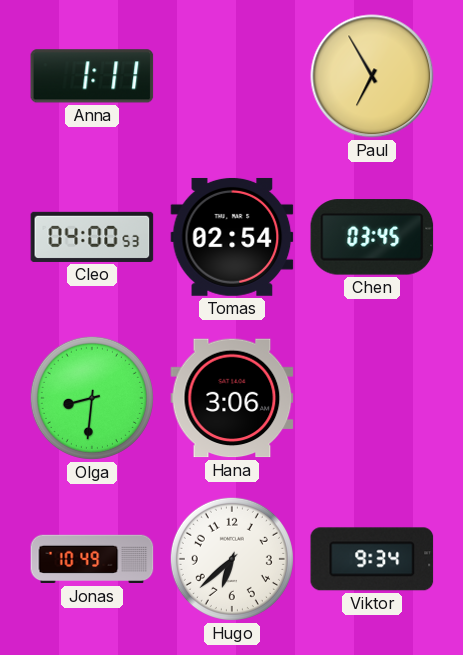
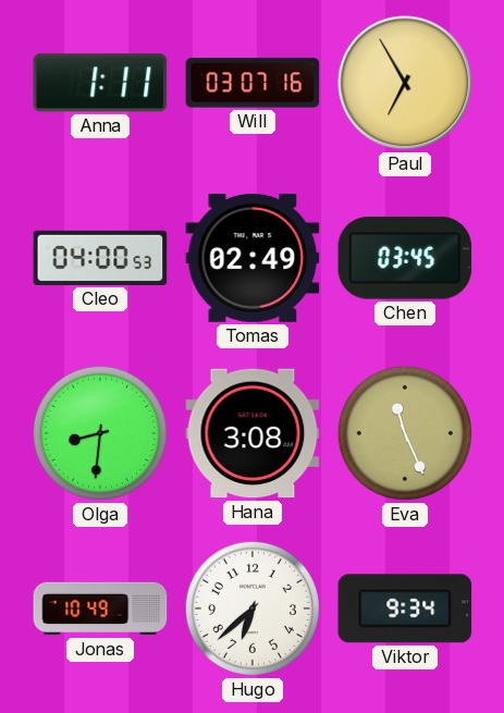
Will: none -> 03:07
Tomas: 02:54 -> 02:49
Hana: 3:06 -> 3:08
Eva: none -> 11:26
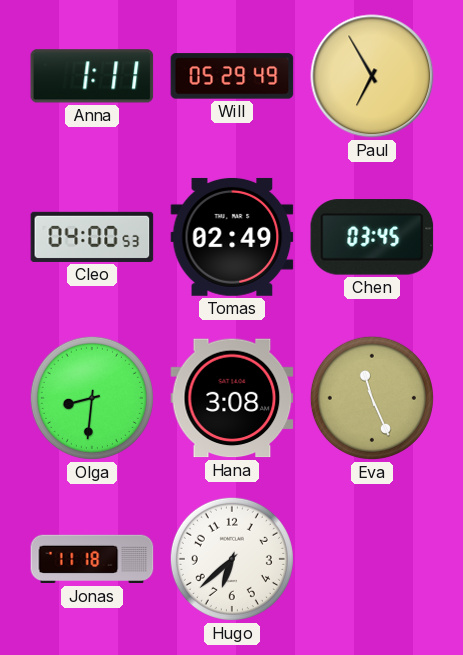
Will: 03:07 -> 05:29
Jonas: 10:49 -> 11:18
Viktor: 9:34 -> none
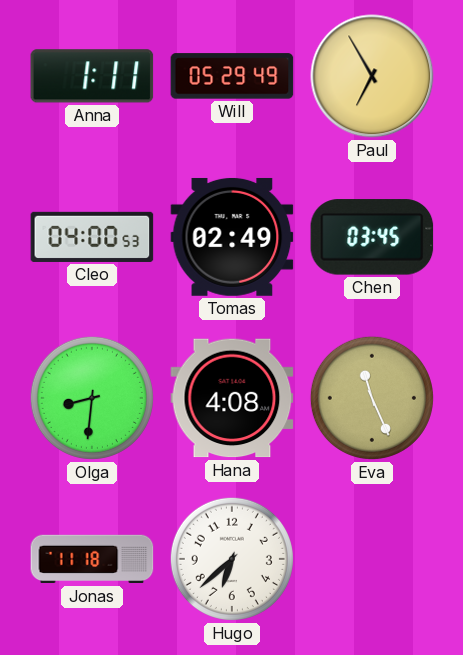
Hana: 3:08 -> 4:08
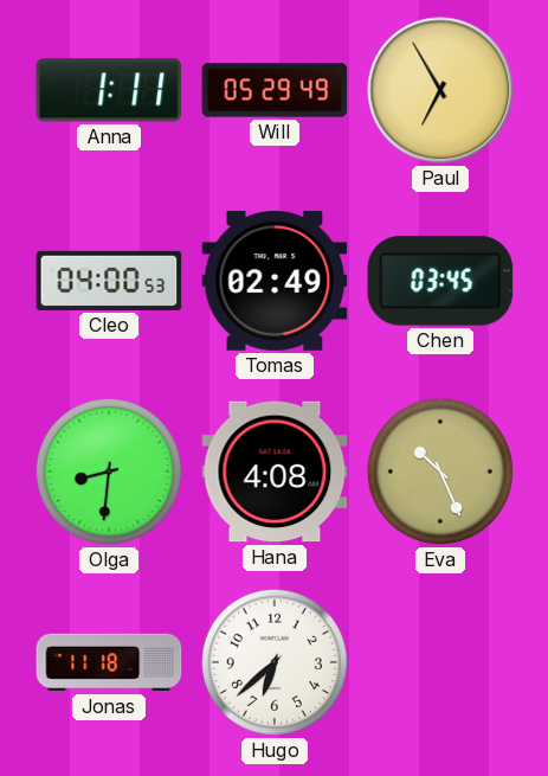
Eva: 11:26 -> 10:26
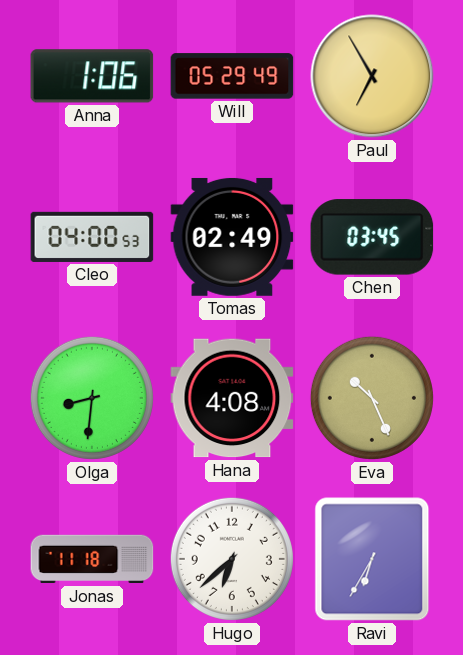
Anna: 1:11 -> 1:06
Ravi: none -> 6:35
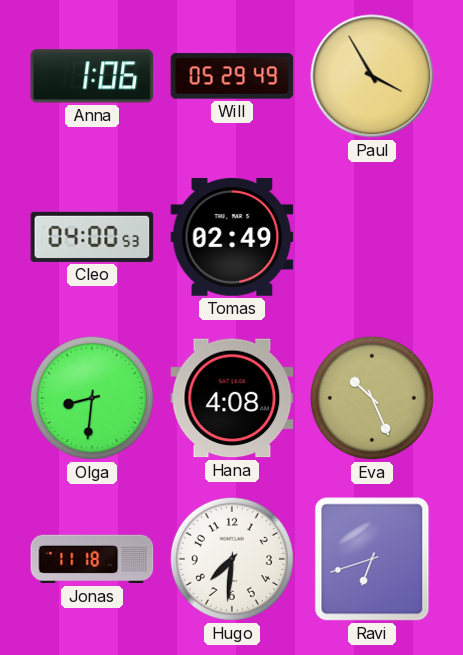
Paul: 6:55 -> 3:55
Chen: 03:45 -> none
Hugo: 6:38 -> 7:31
Ravi: 6:35 -> 6:42
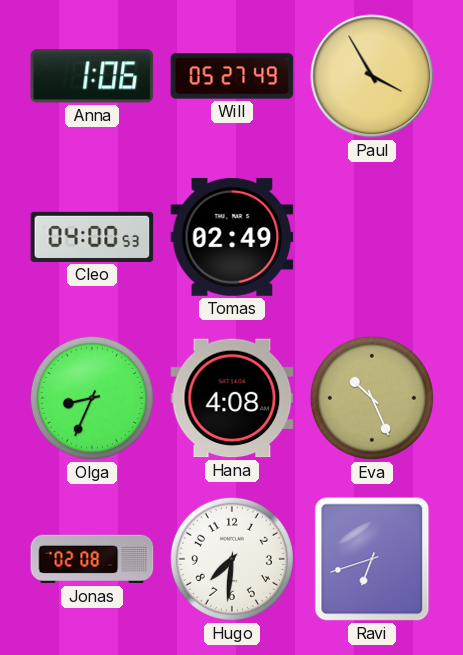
Will: 05:29 -> 05:27
Olga: 8:31 -> 8:34
Jonas: 11:18 -> 02:08
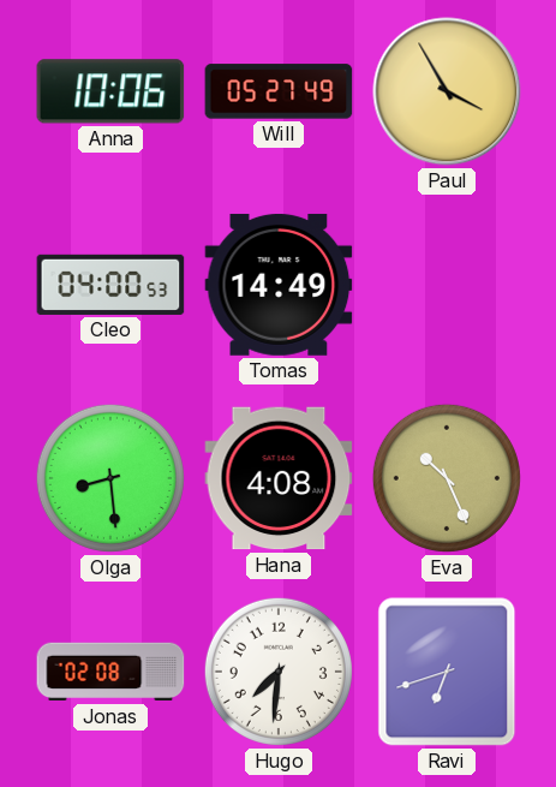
Anna: 1:06 -> 10:06
Tomas: 02:49 -> 14:49
Olga: 8:34 -> 8:29
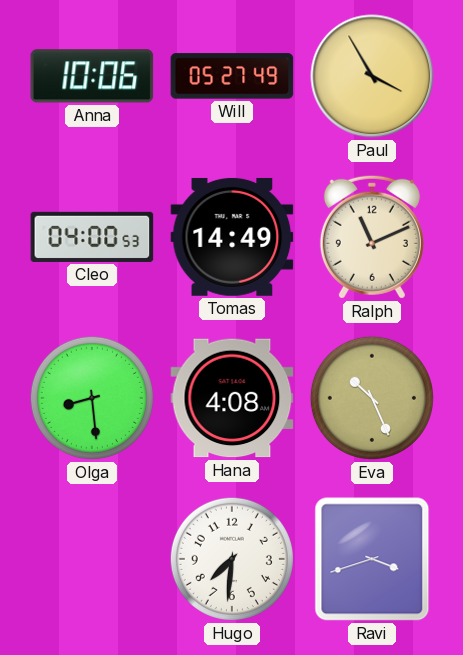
Ralph: none -> 11:11
Jonas: 02:08 -> none
Ravi: 6:42 -> 3:42
